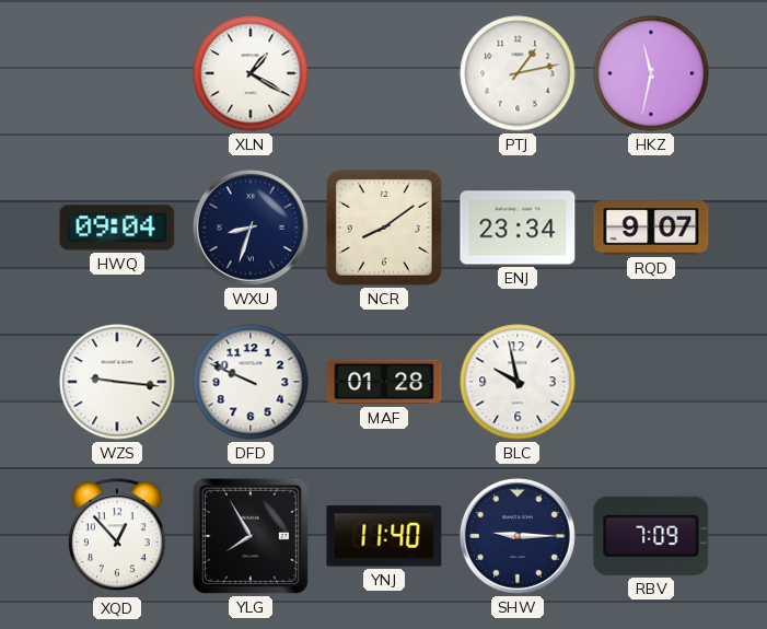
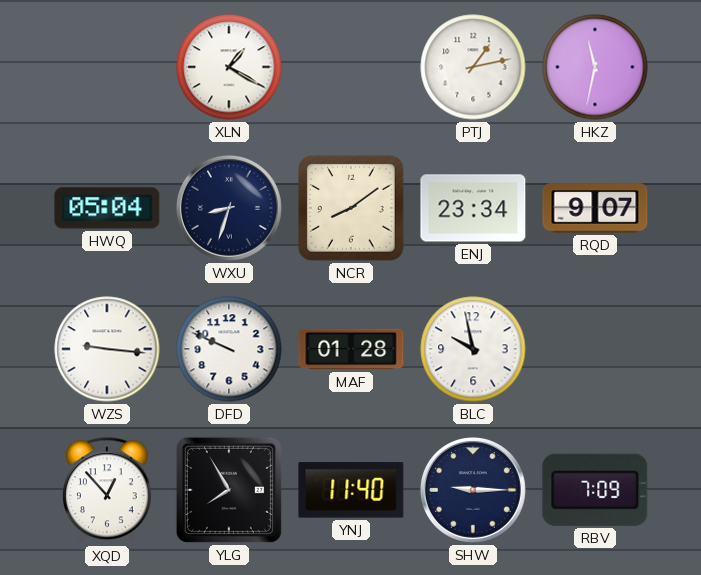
HWQ: 09:04 -> 05:04
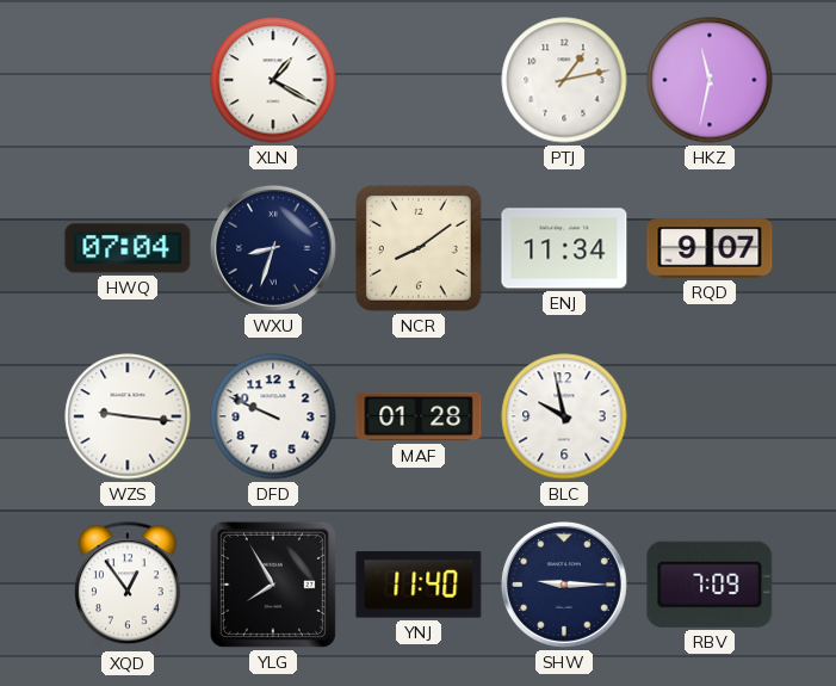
HWQ: 05:04 -> 07:04
ENJ: 23:34 -> 11:34
XQD: 12:53 -> 12:54
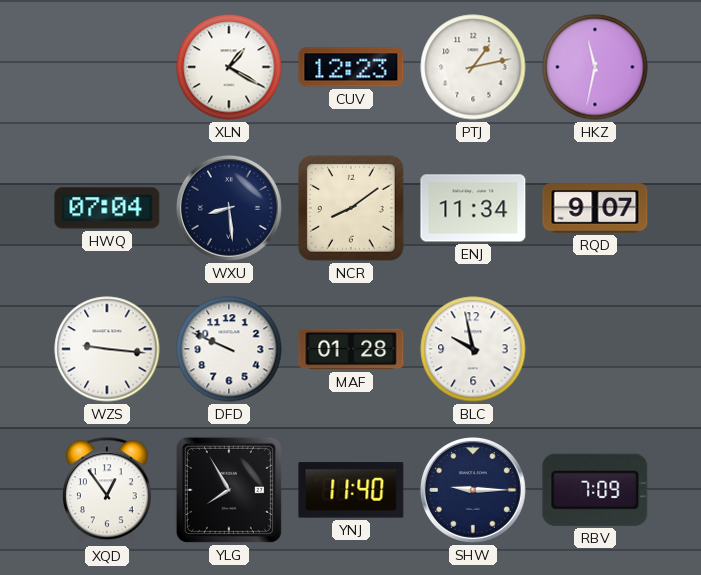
CUV: none -> 12:23
WXU: 8:33 -> 8:29
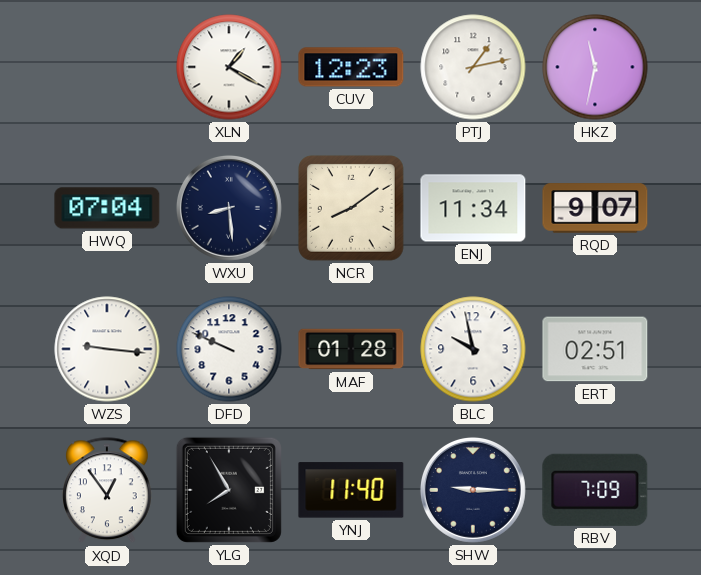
ERT: none -> 02:51
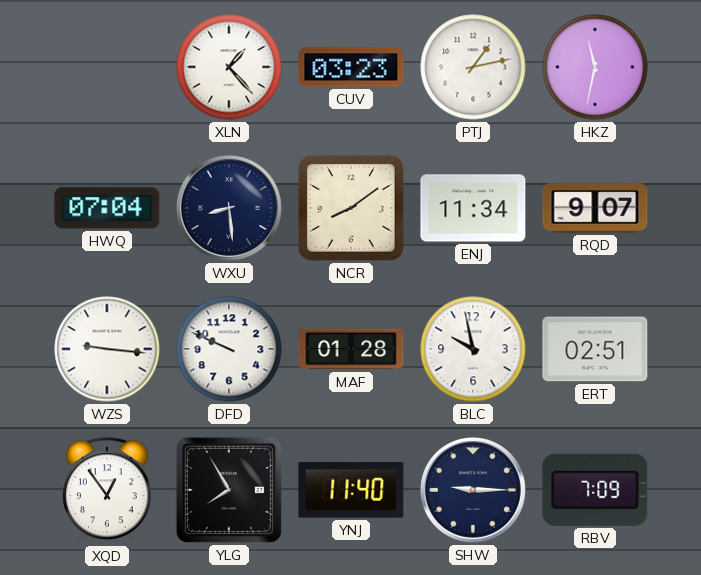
XLN: 1:20 -> 1:23
CUV: 12:23 -> 03:23
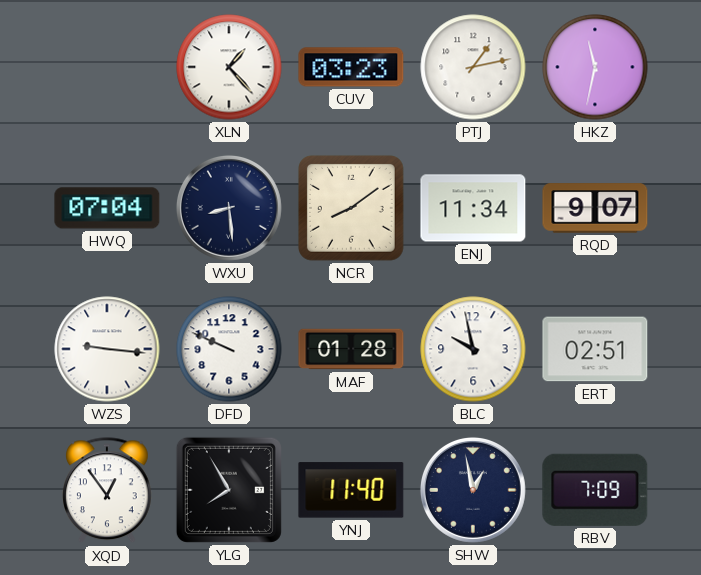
SHW: 9:15 -> 12:58
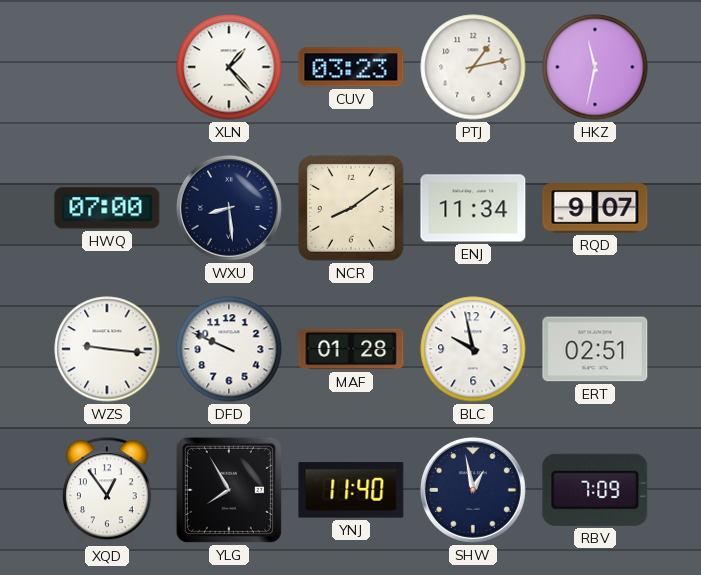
HWQ: 07:04 -> 07:00
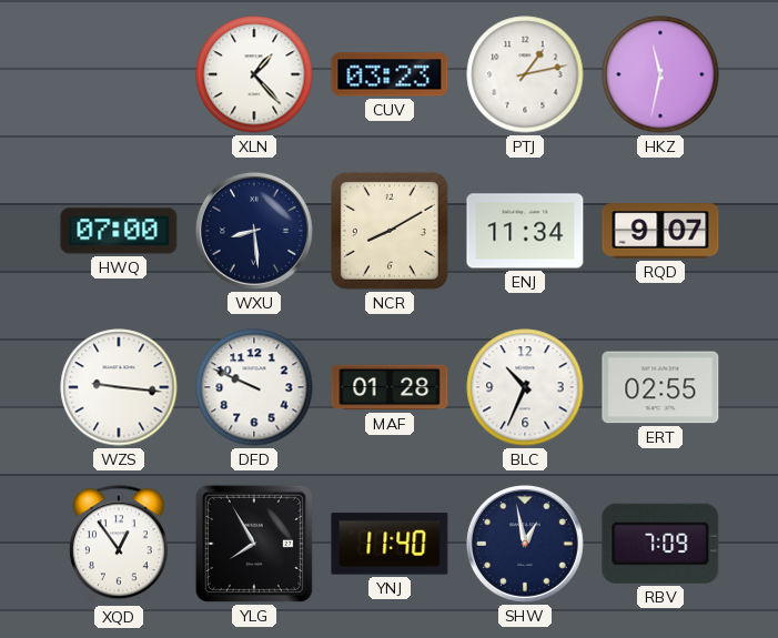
NCR: 8:09 -> 8:10
BLC: 9:58 -> 10:34
ERT: 02:51 -> 02:55
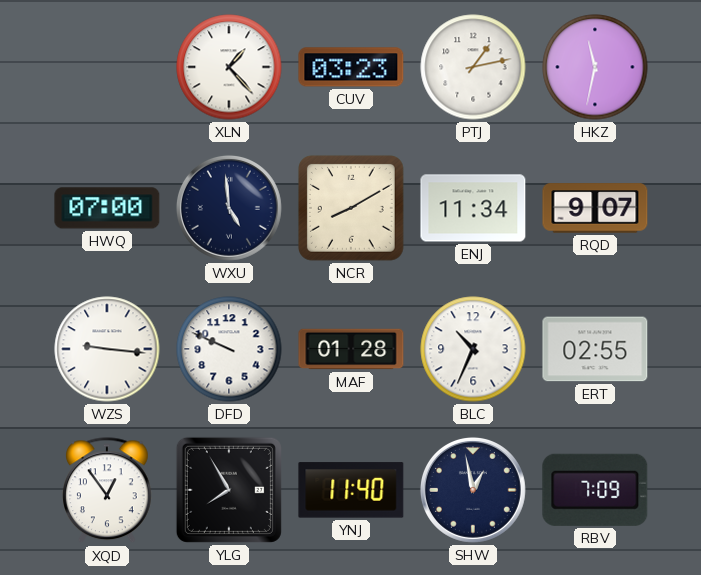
WXU: 8:29 -> 4:59
